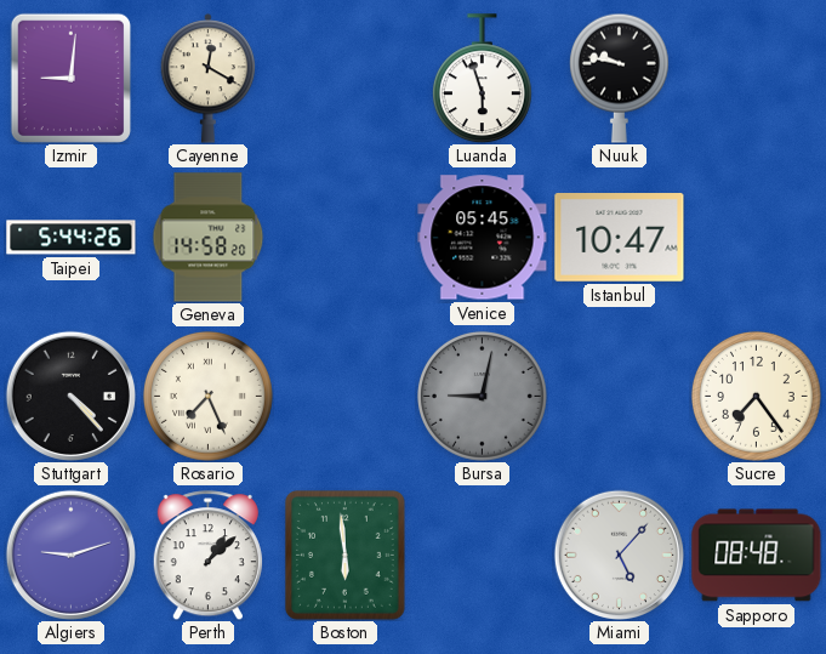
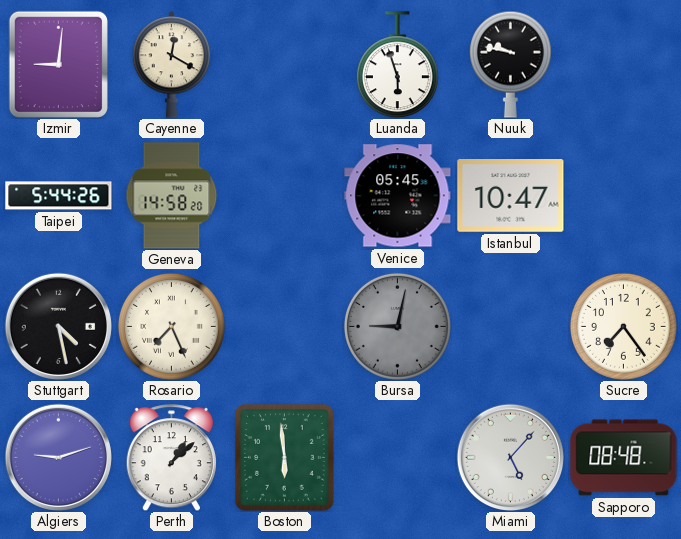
Stuttgart: 4:23 -> 4:28
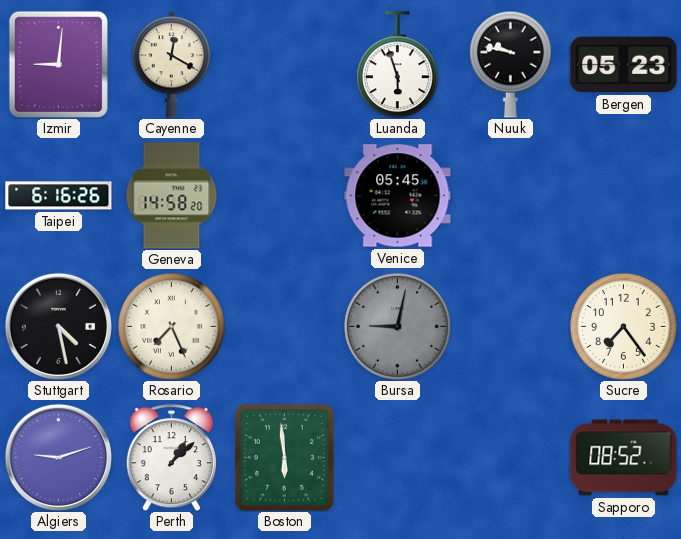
Bergen: none -> 05:23
Taipei: 5:44 -> 6:16
Istanbul: 10:47 -> none
Miami: 5:07 -> none
Sapporo: 08:48 -> 08:52
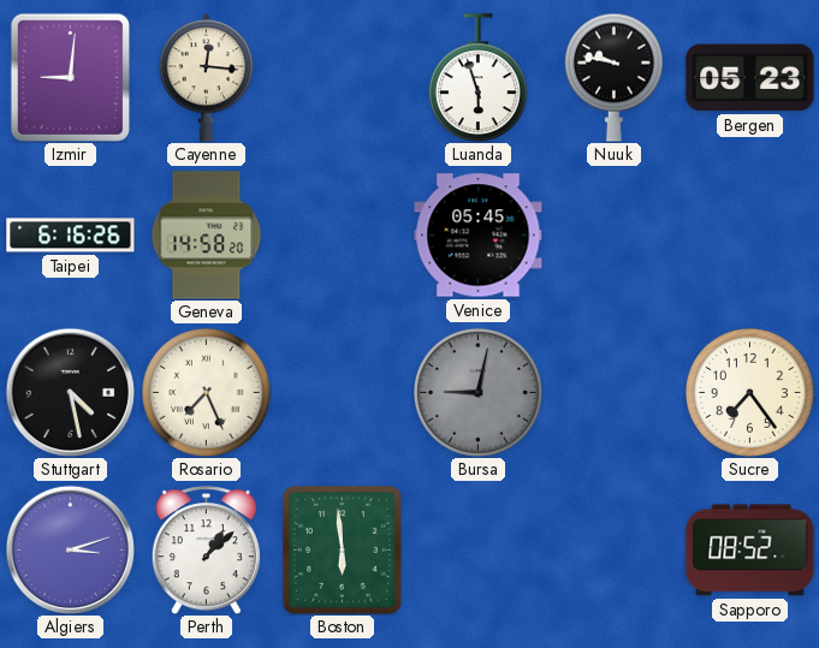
Cayenne: 12:20 -> 12:16
Algiers: 9:12 -> 3:12
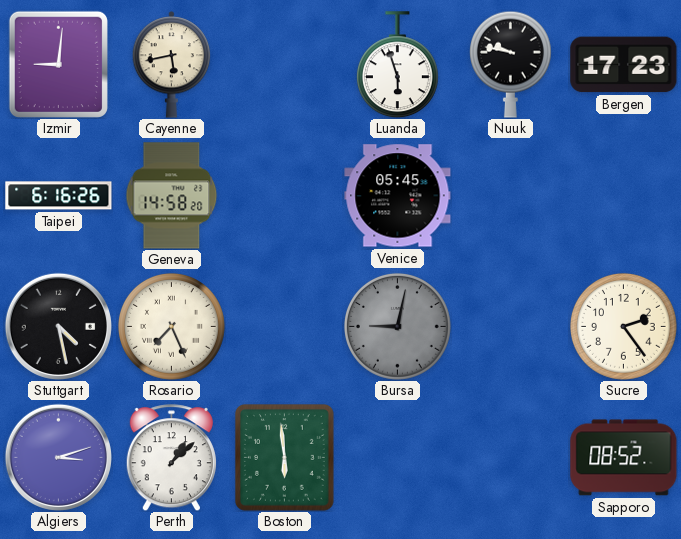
Cayenne: 12:16 -> 5:43
Bergen: 05:23 -> 17:23
Sucre: 7:24 -> 2:24
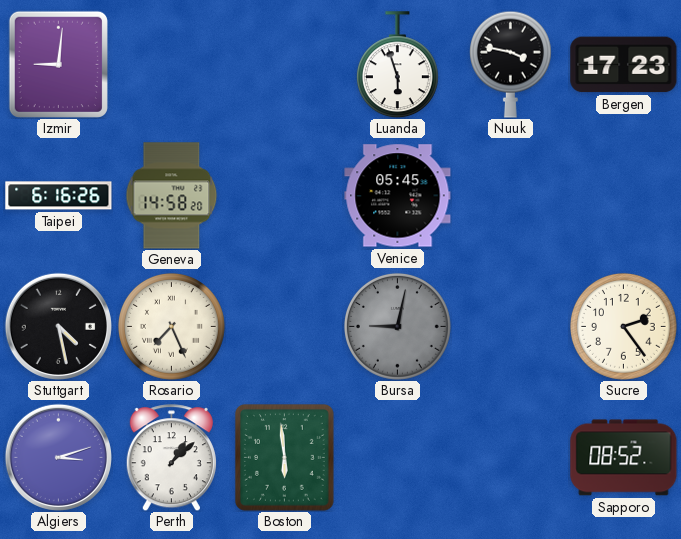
Cayenne: 5:43 -> none
Nuuk: 9:47 -> 3:47
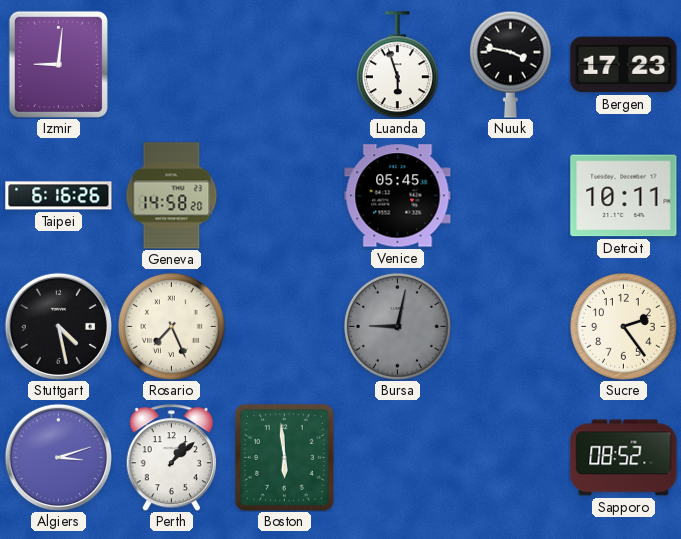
Detroit: none -> 10:11
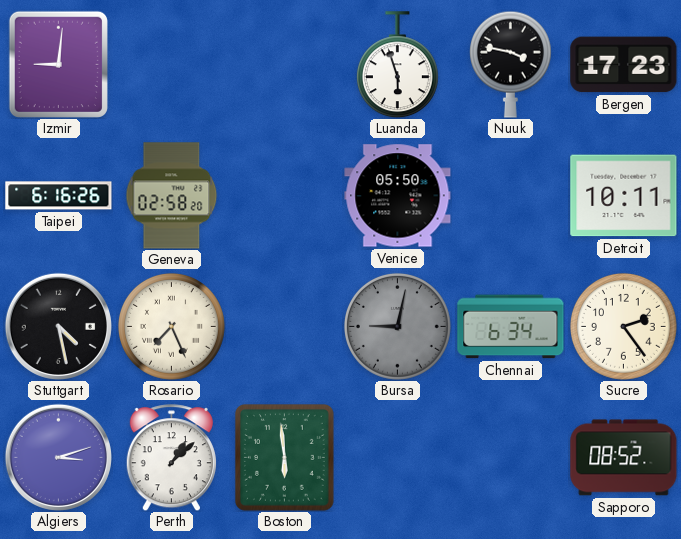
Geneva: 14:58 -> 02:58
Venice: 05:45 -> 05:50
Chennai: none -> 6:34
